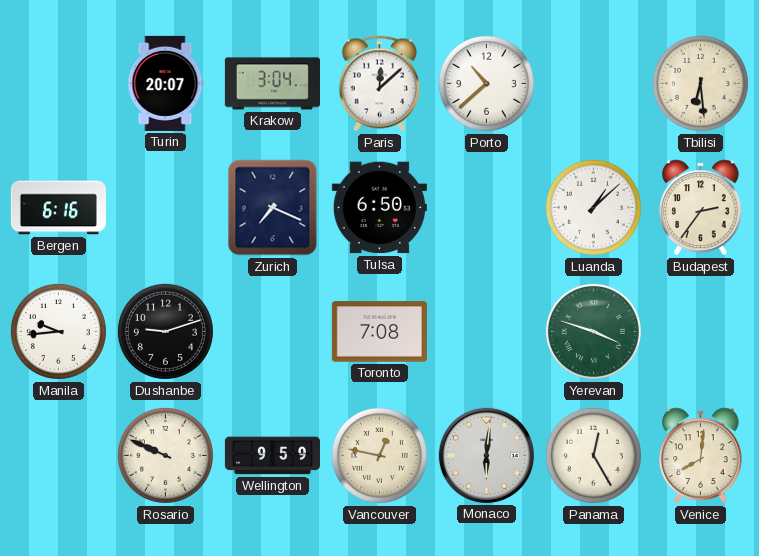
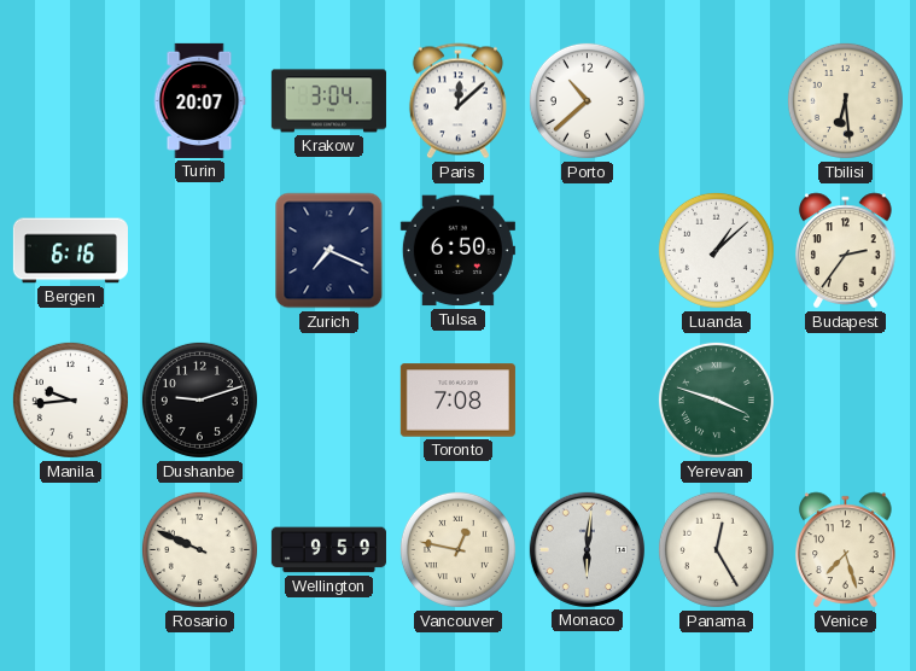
Venice: 8:01 -> 7:27
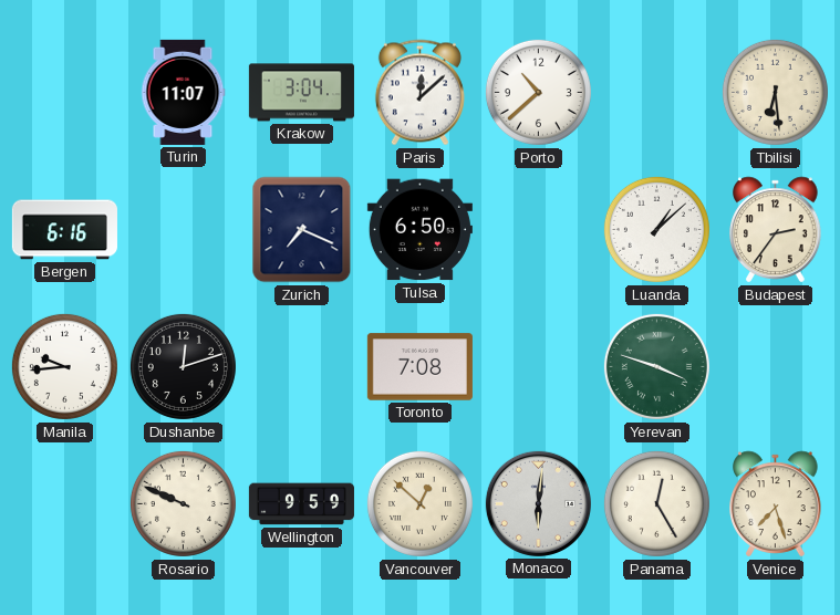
Turin: 20:07 -> 11:07
Dushanbe: 9:12 -> 12:12
Vancouver: 12:47 -> 12:52
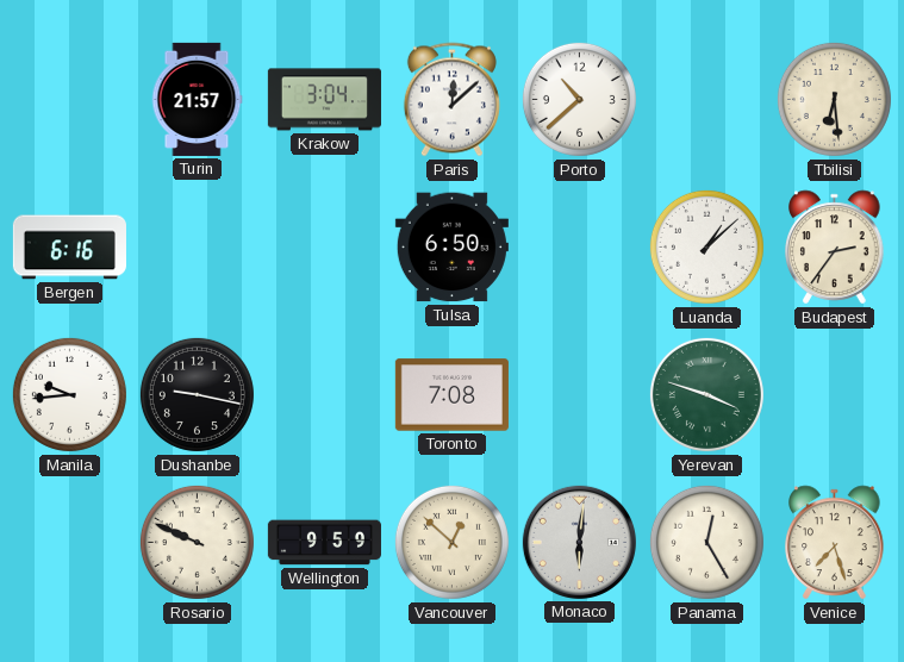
Turin: 11:07 -> 21:57
Zurich: 7:19 -> none
Dushanbe: 12:12 -> 9:17
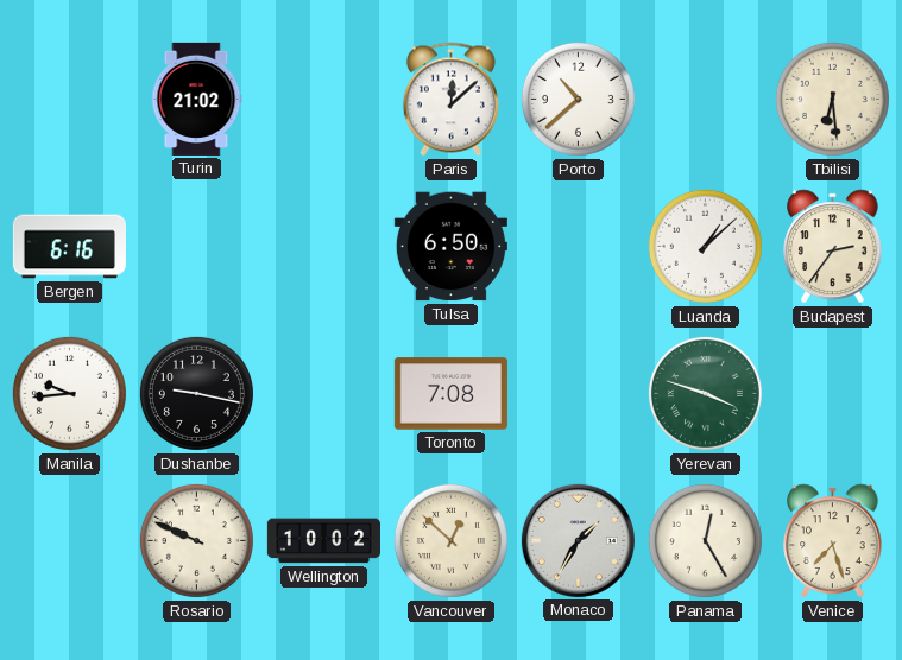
Turin: 21:57 -> 21:02
Krakow: 3:04 -> none
Wellington: 9:59 -> 10:02
Monaco: 6:01 -> 1:35
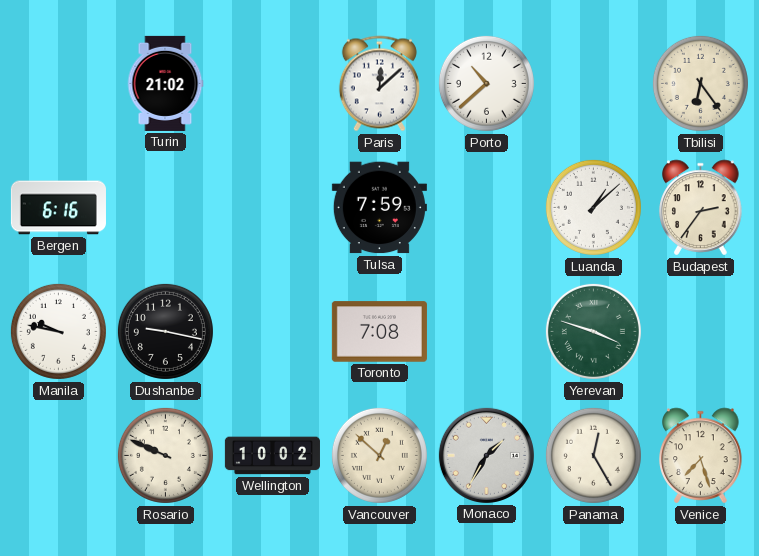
Tbilisi: 6:29 -> 6:24
Tulsa: 6:50 -> 7:59
Manila: 9:44 -> 9:47
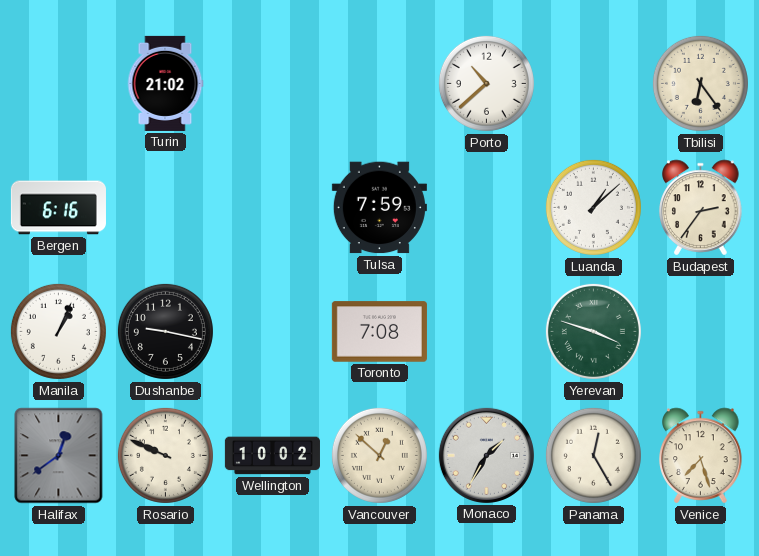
Paris: 12:08 -> none
Manila: 9:47 -> 1:04
Halifax: none -> 12:39
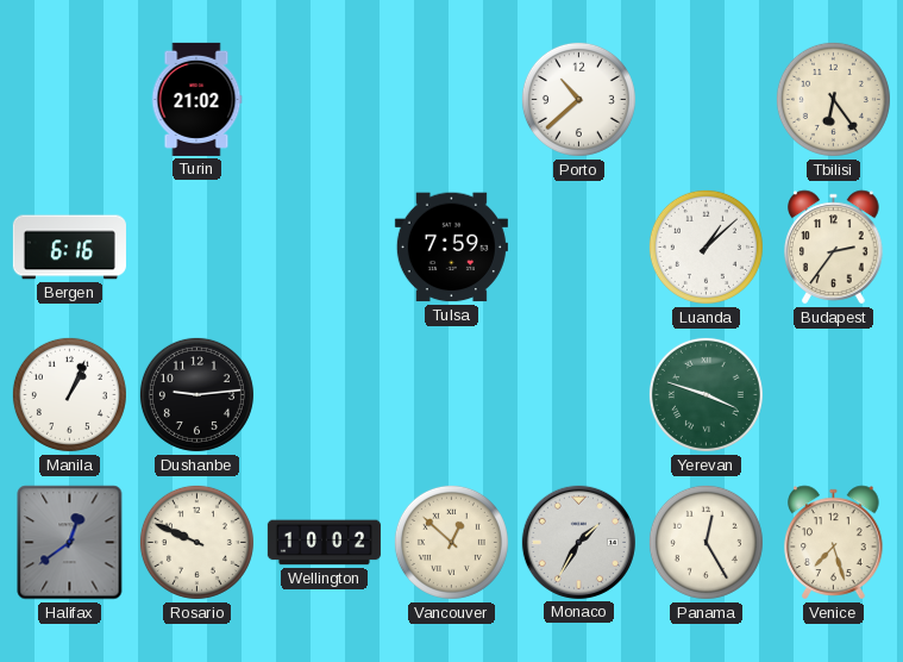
Dushanbe: 9:17 -> 9:14
Toronto: 7:08 -> none
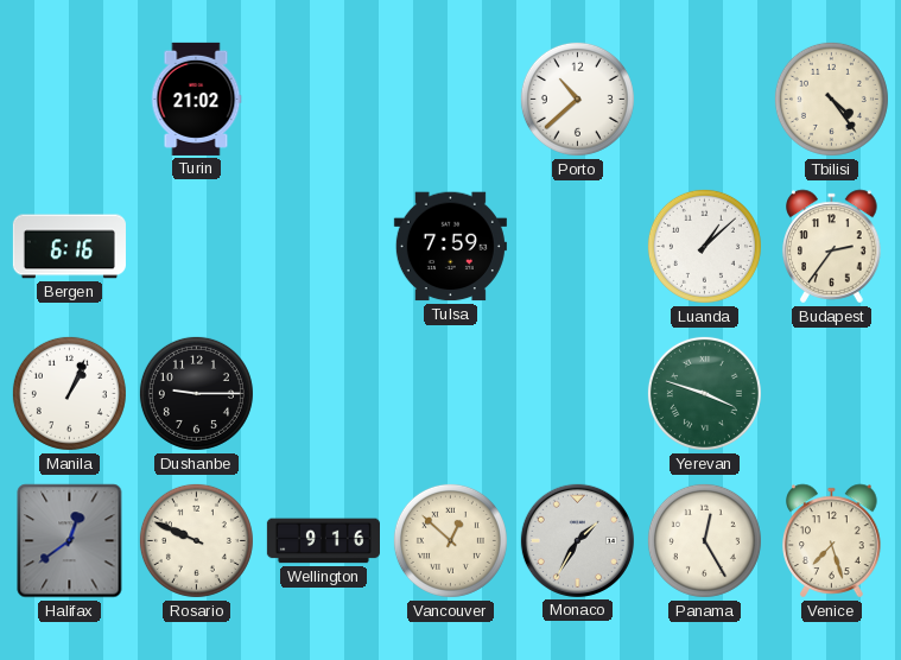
Tbilisi: 6:24 -> 4:24
Dushanbe: 9:14 -> 9:15
Wellington: 10:02 -> 9:16
